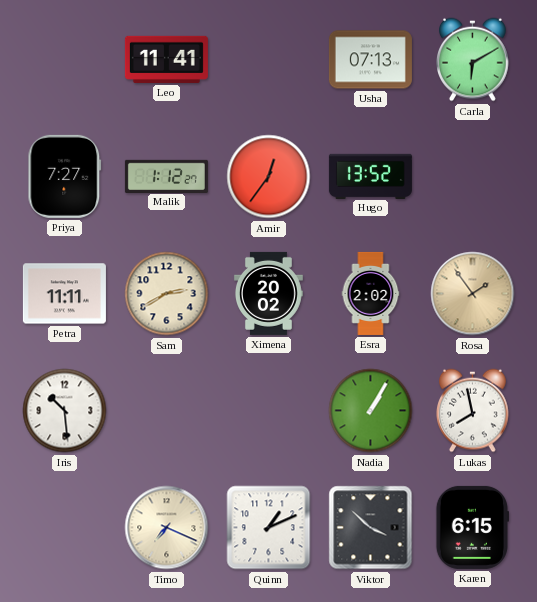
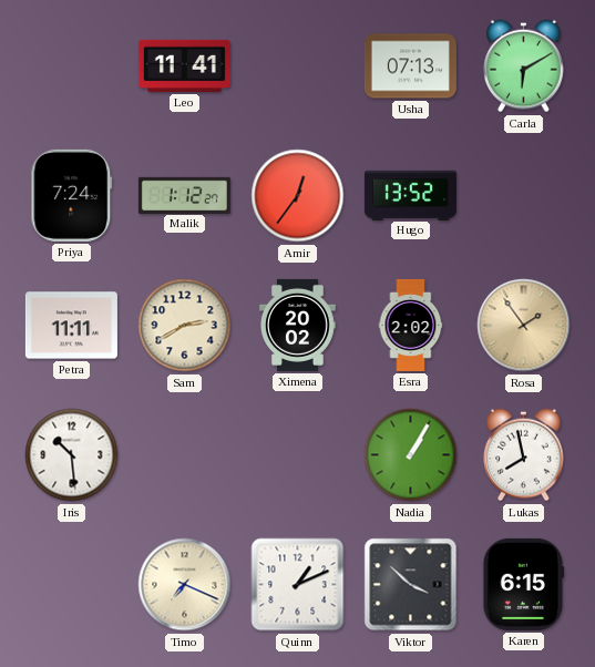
Priya: 7:27 -> 7:24
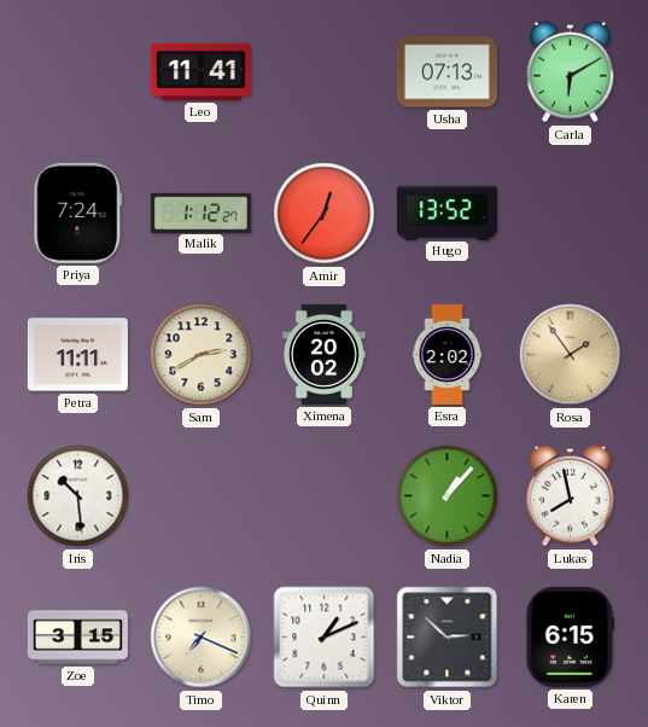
Nadia: 1:05 -> 1:07
Zoe: none -> 3:15
Viktor: 3:52 -> 2:52
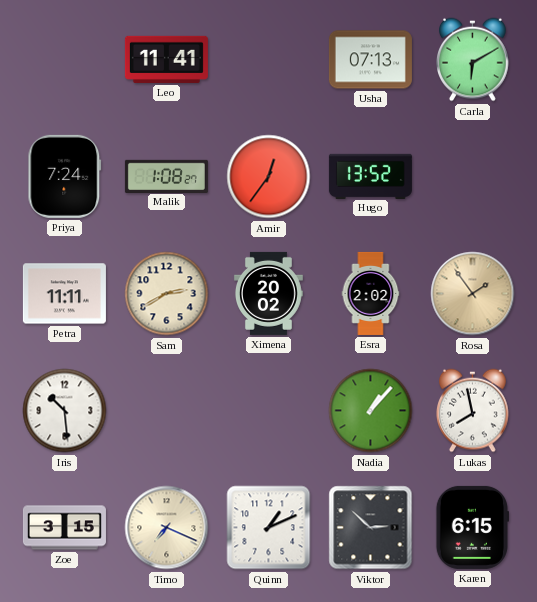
Malik: 1:12 -> 1:08
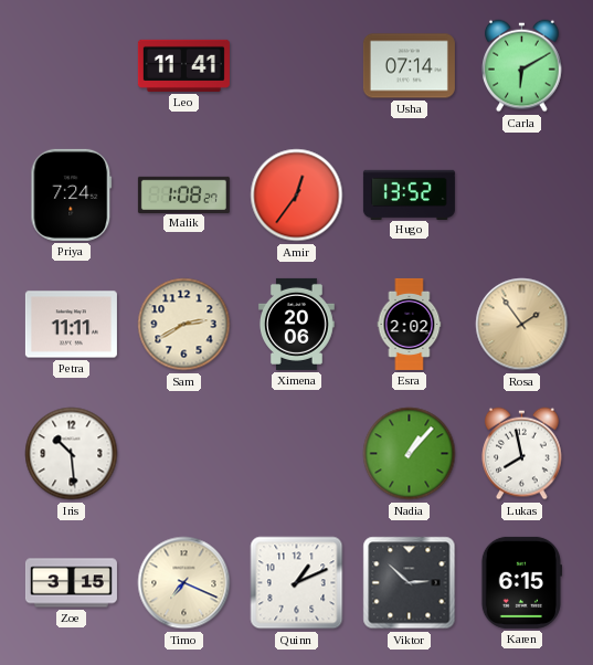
Usha: 07:13 -> 07:14
Ximena: 20:02 -> 20:06
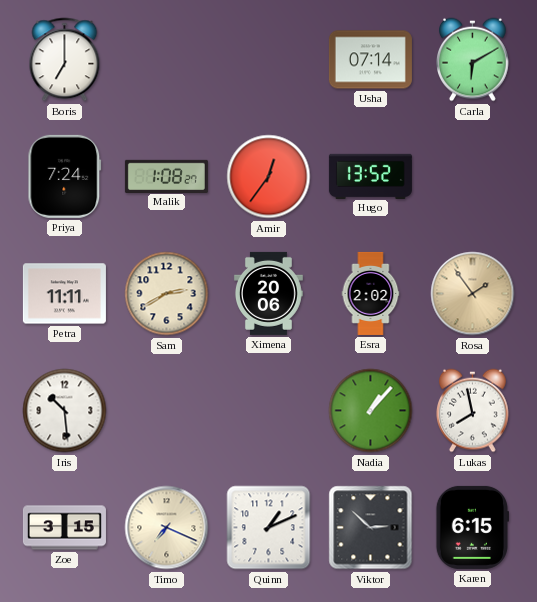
Boris: none -> 7:00
Leo: 11:41 -> none
